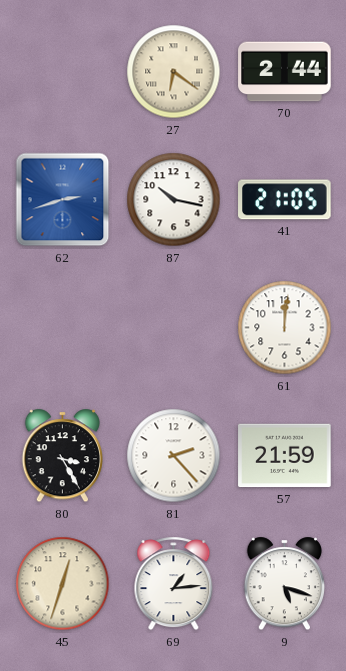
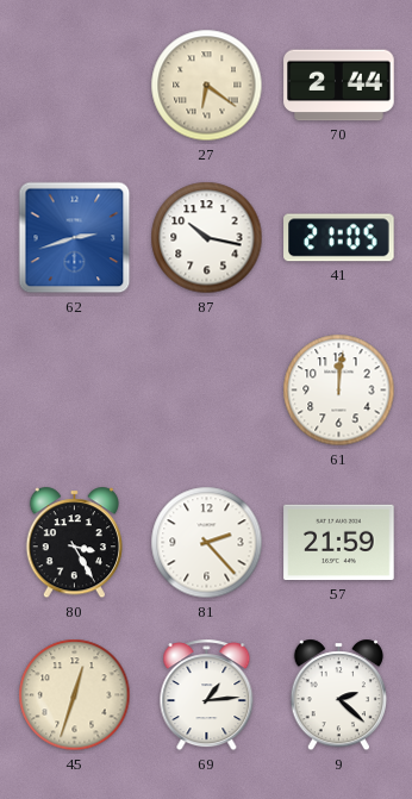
9: 5:18 -> 2:22
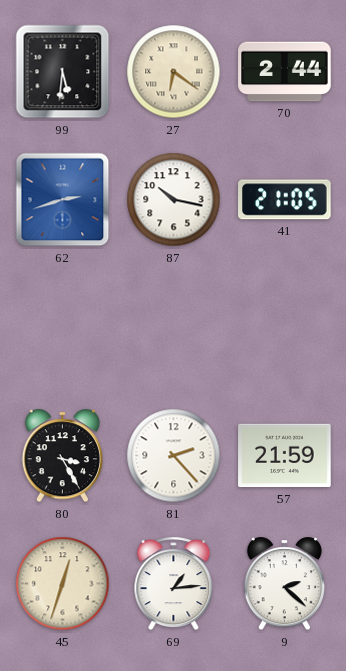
99: none -> 5:31
61: 12:01 -> none
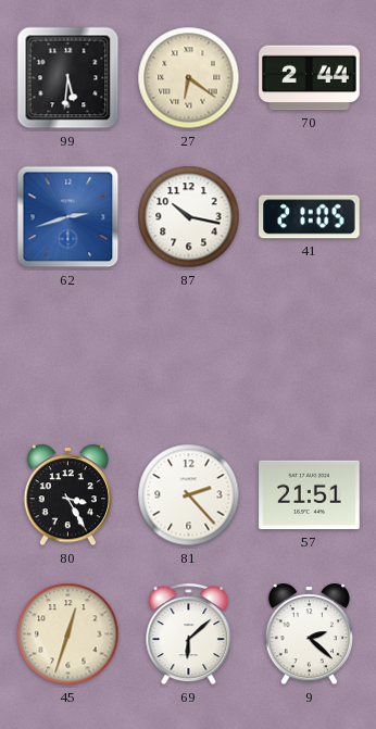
57: 21:59 -> 21:51
69: 1:14 -> 6:08
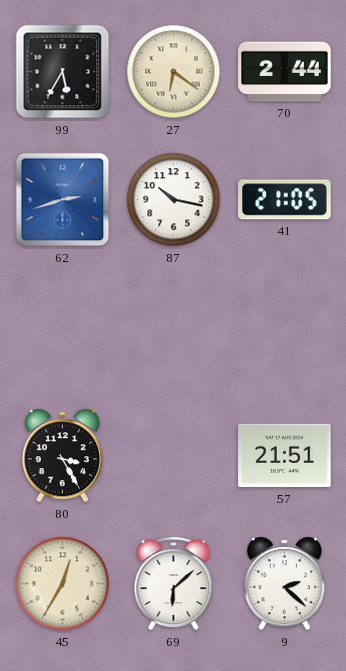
99: 5:31 -> 5:35
81: 2:23 -> none
45: 12:33 -> 12:35
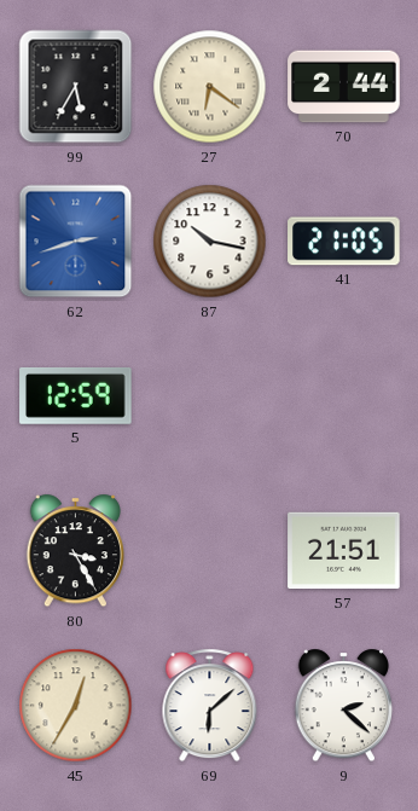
5: none -> 12:59
